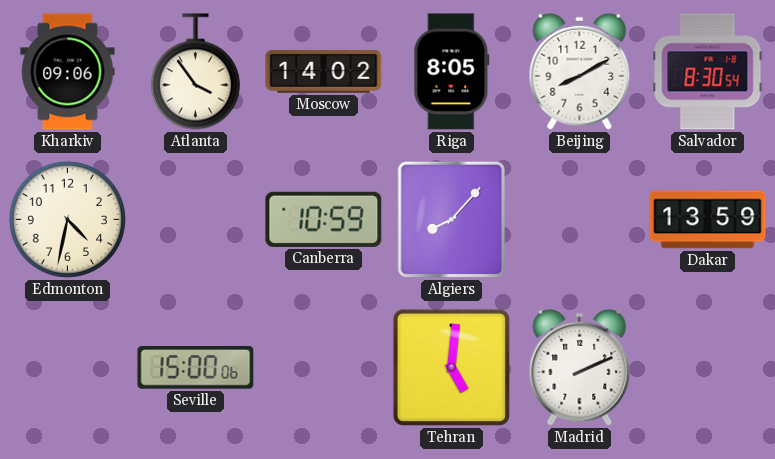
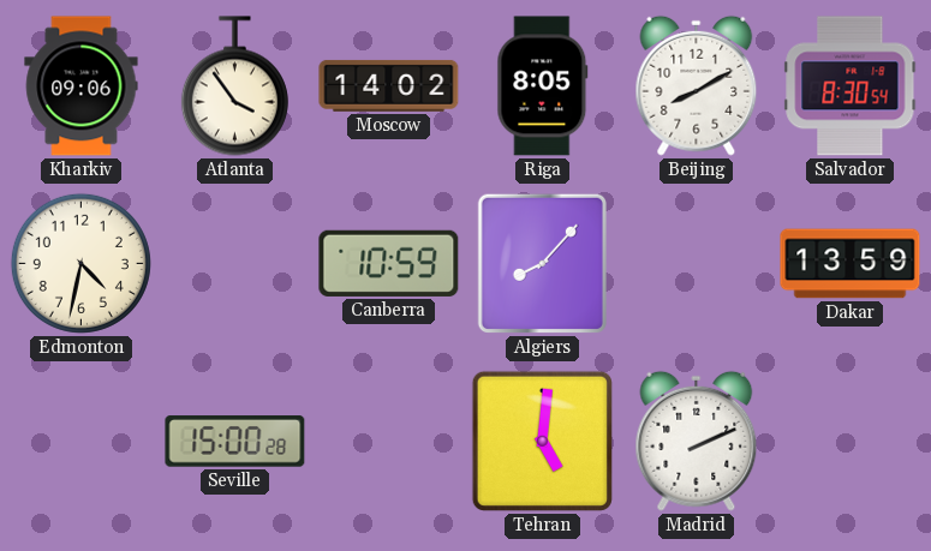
Seville: 15:00:06 -> 15:00:28
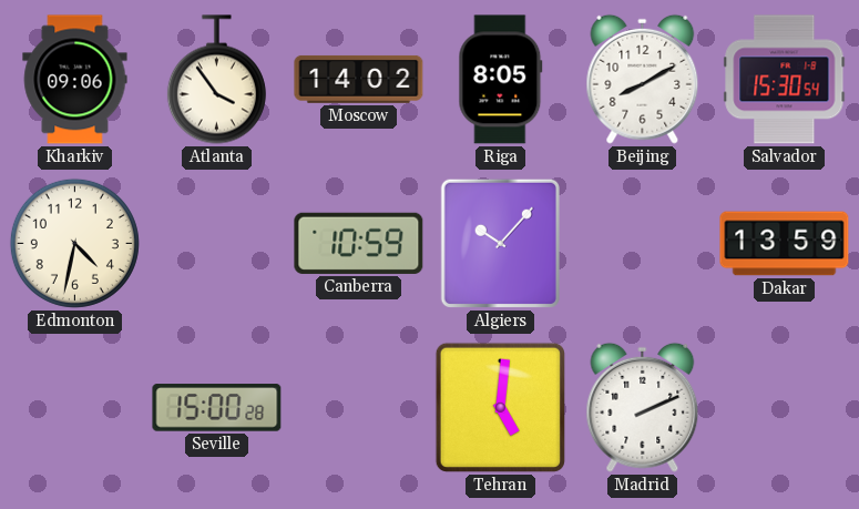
Salvador: 8:30 -> 15:30
Algiers: 8:07 -> 10:07
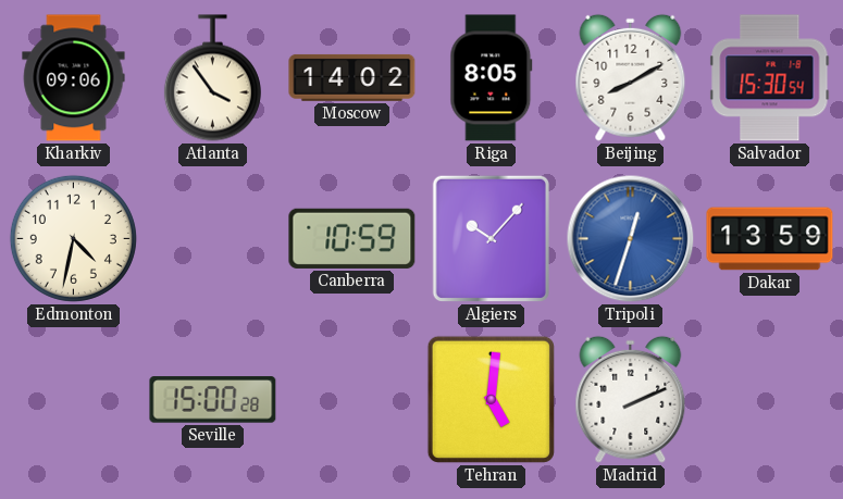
Tripoli: none -> 12:33
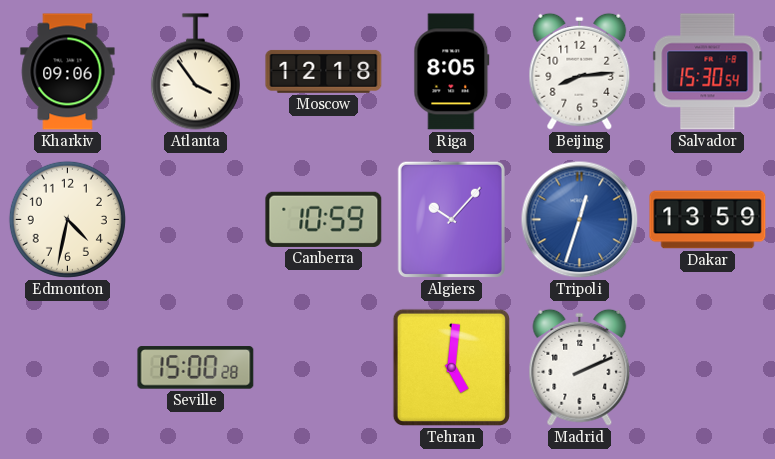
Moscow: 14:02 -> 12:18
Beijing: 8:10 -> 8:14
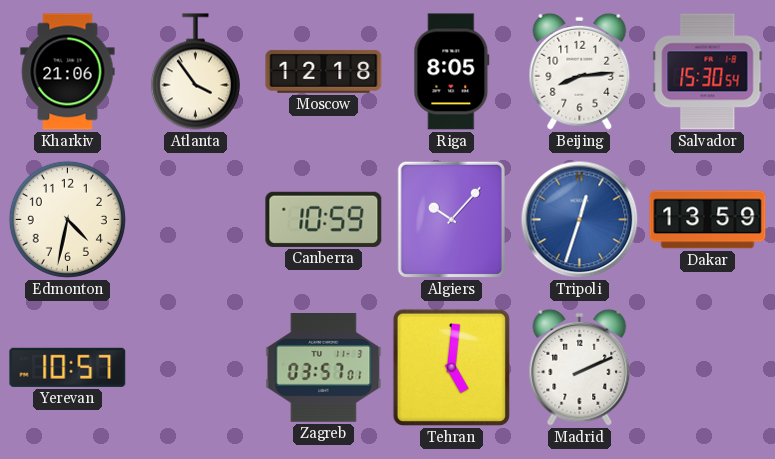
Kharkiv: 09:06 -> 21:06
Yerevan: none -> 10:57
Seville: 15:00 -> none
Zagreb: none -> 03:57
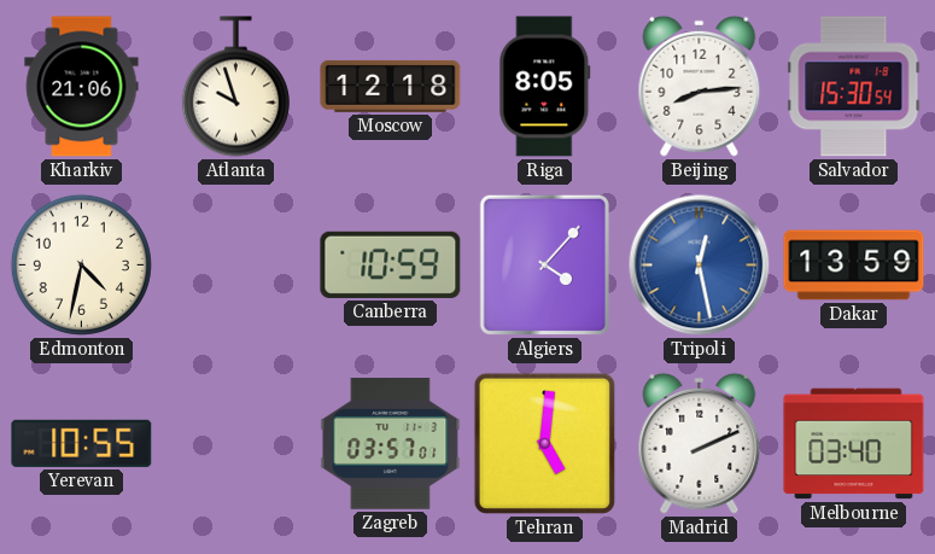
Atlanta: 3:54 -> 9:57
Algiers: 10:07 -> 4:07
Tripoli: 12:33 -> 12:28
Yerevan: 10:57 -> 10:55
Melbourne: none -> 03:40
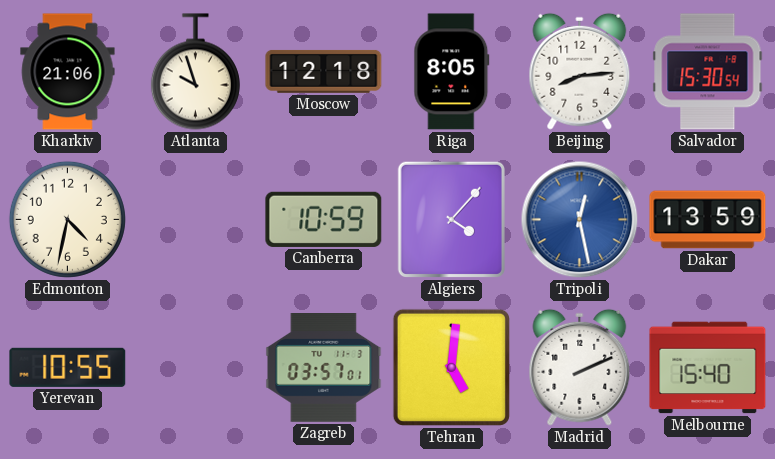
Melbourne: 03:40 -> 15:40
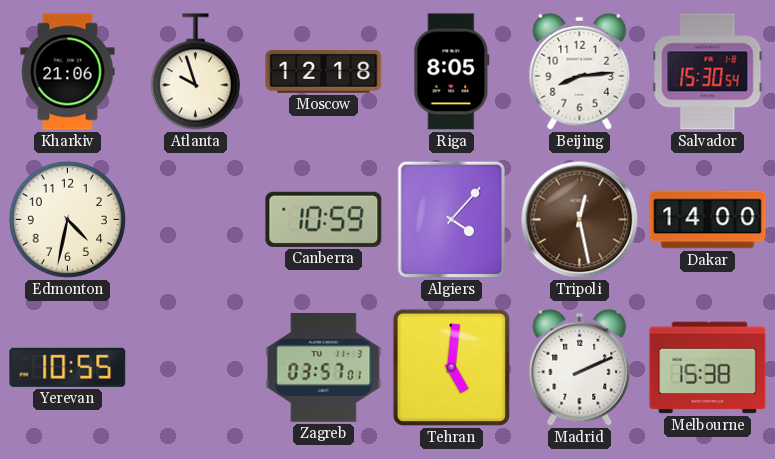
Tripoli dial: blue -> brown
Dakar: 13:59 -> 14:00
Melbourne: 15:40 -> 15:38
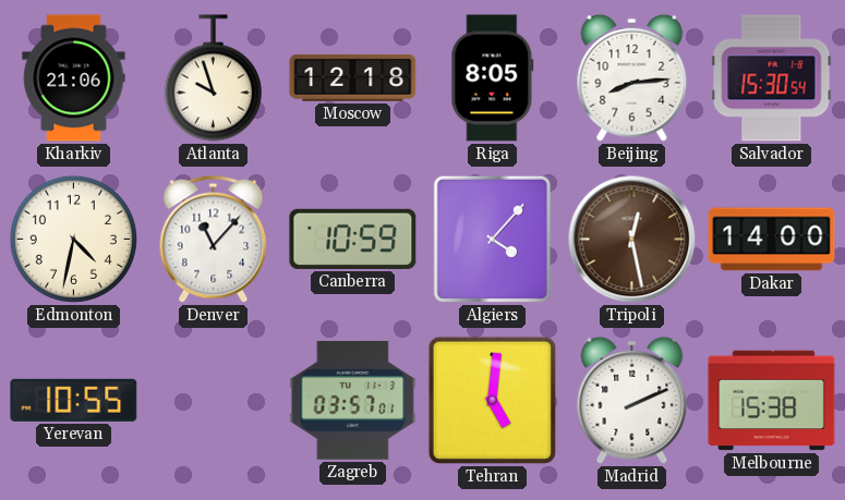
Denver: none -> 11:07
